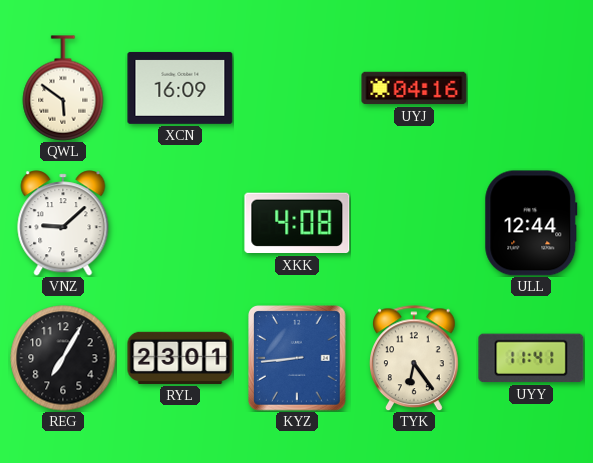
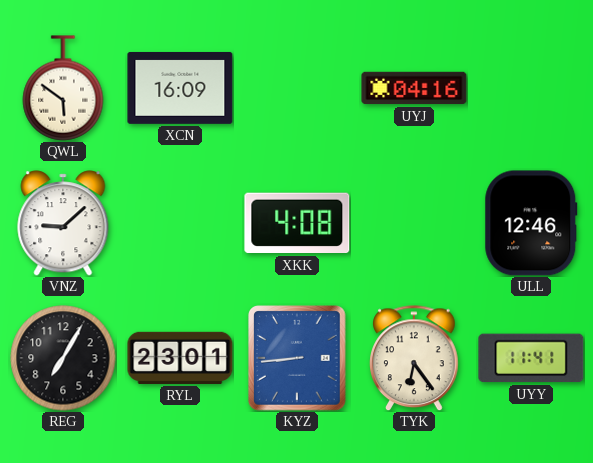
ULL: 12:44 -> 12:46
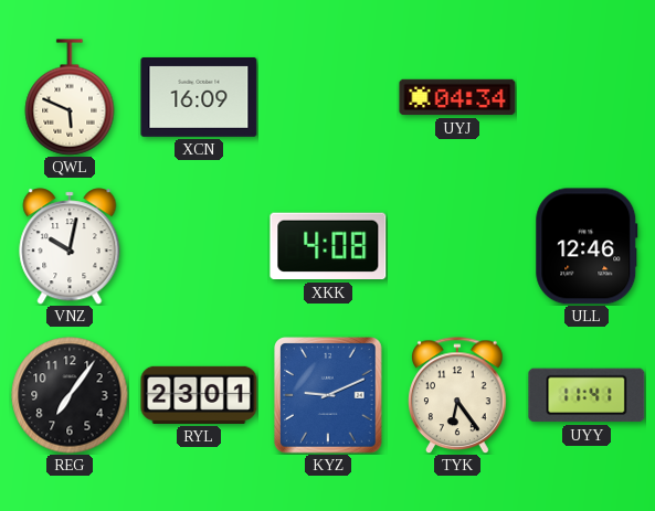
QWL: 5:51 -> 5:49
UYJ: 04:16 -> 04:34
VNZ: 9:08 -> 10:02
REG: 7:05 -> 7:06
KYZ: 8:44 -> 9:11
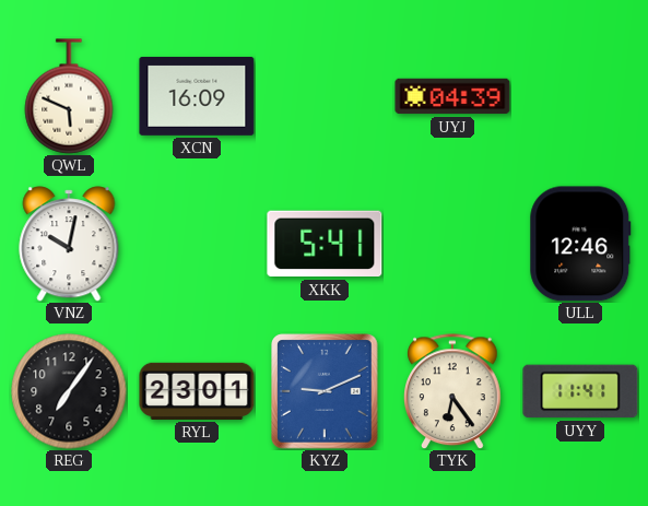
UYJ: 04:34 -> 04:39
XKK: 4:08 -> 5:41
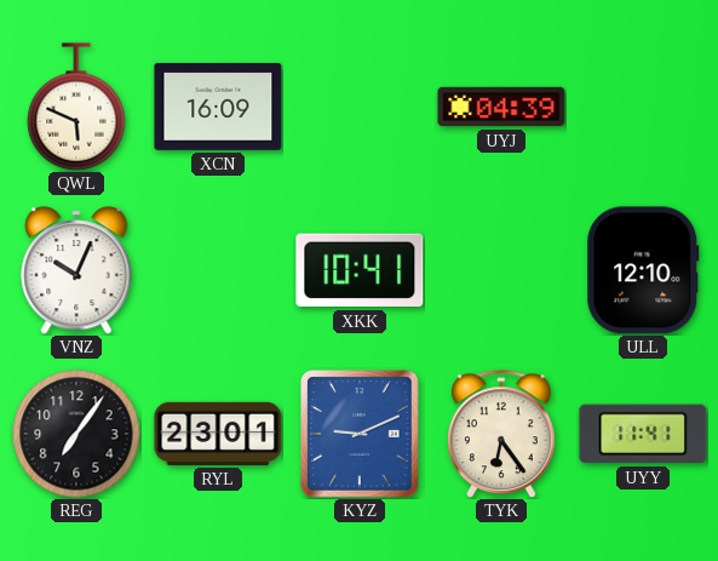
VNZ: 10:02 -> 10:04
XKK: 5:41 -> 10:41
ULL: 12:46 -> 12:10
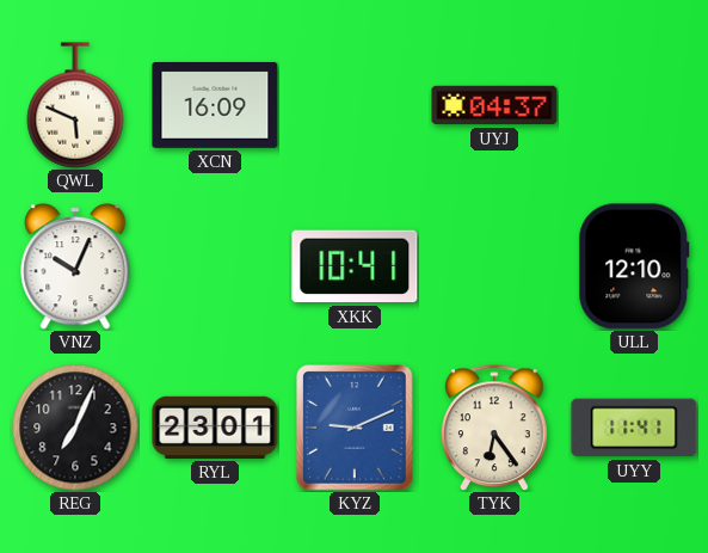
UYJ: 04:39 -> 04:37
REG: 7:06 -> 7:04
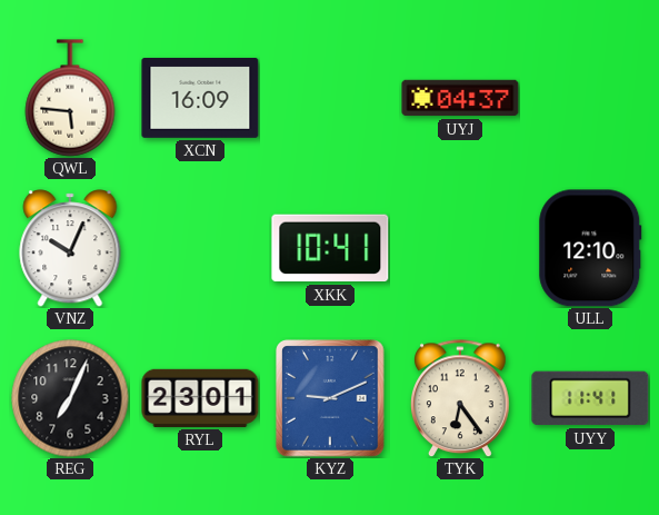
QWL: 5:49 -> 5:46
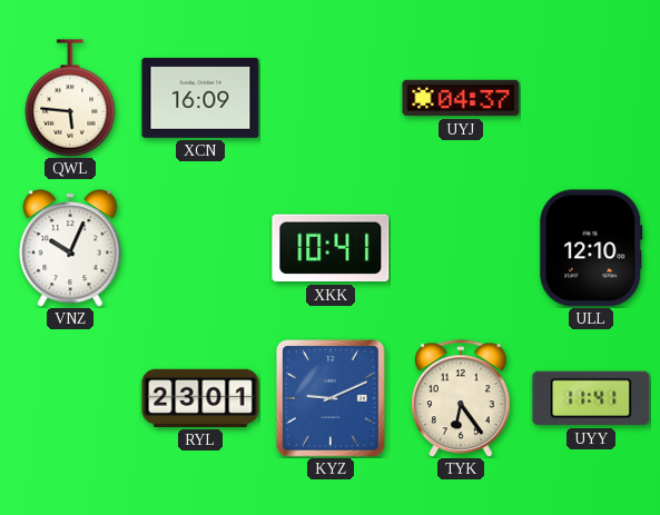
REG: 7:04 -> none
